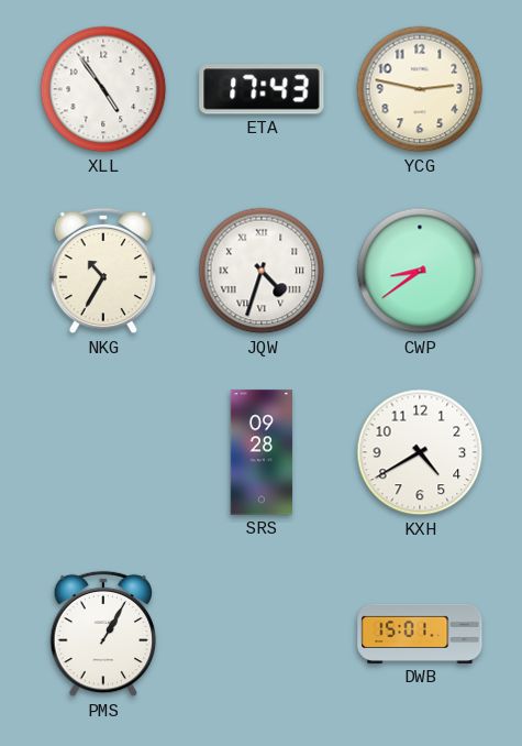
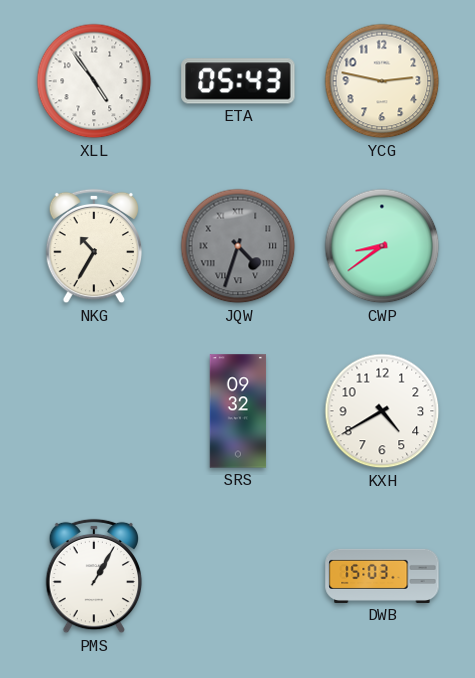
ETA: 17:43 -> 05:43
JQW dial: white -> grey
SRS: 09:28 -> 09:32
DWB: 15:01 -> 15:03
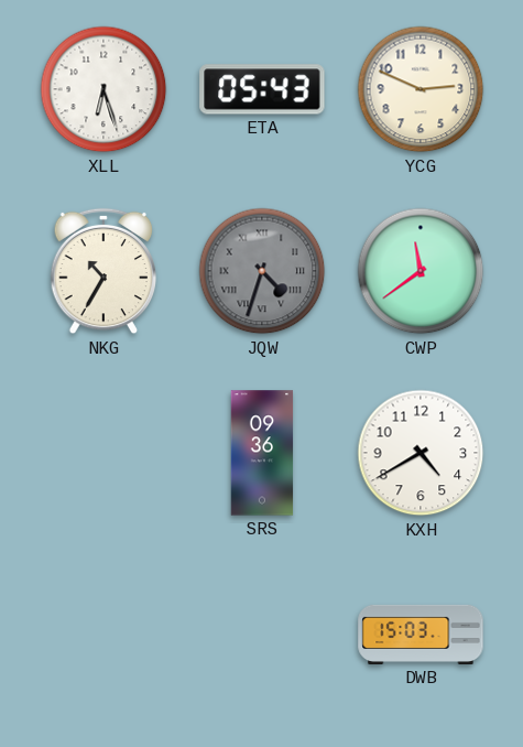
XLL: 4:54 -> 6:27
YCG: 2:47 -> 2:49
CWP: 8:39 -> 11:39
SRS: 09:32 -> 09:36
PMS: 1:05 -> none
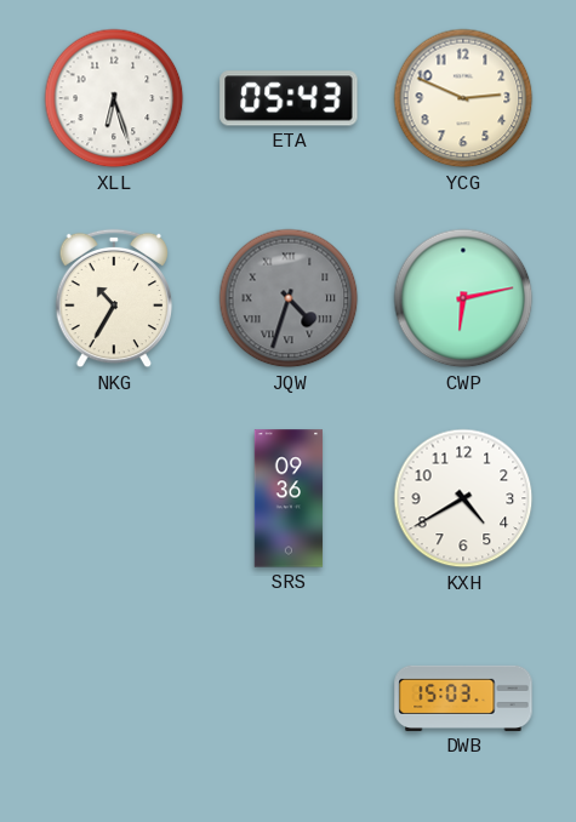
CWP: 11:39 -> 6:13
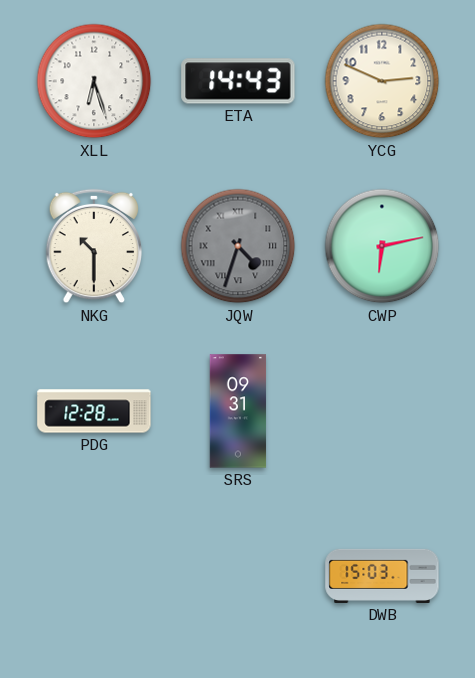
ETA: 05:43 -> 14:43
NKG: 10:35 -> 10:30
PDG: none -> 12:28
SRS: 09:36 -> 09:31
KXH: 4:40 -> none
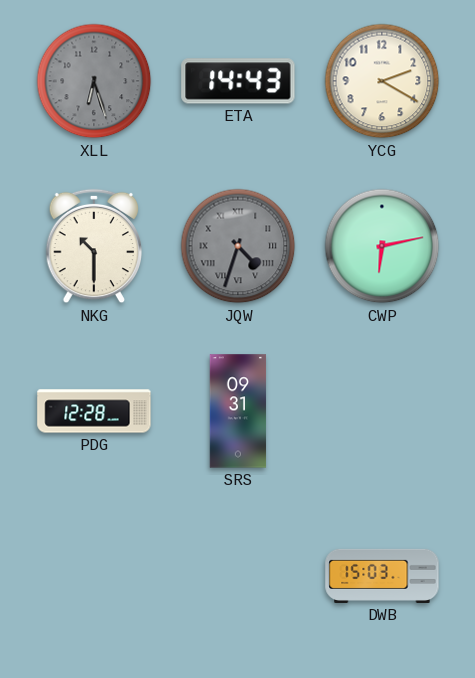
XLL dial: white -> grey
YCG: 2:49 -> 2:20
